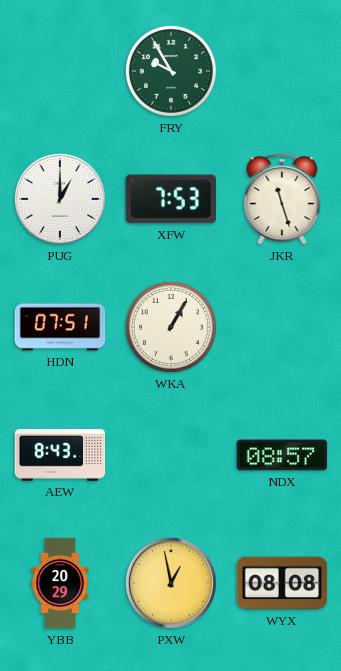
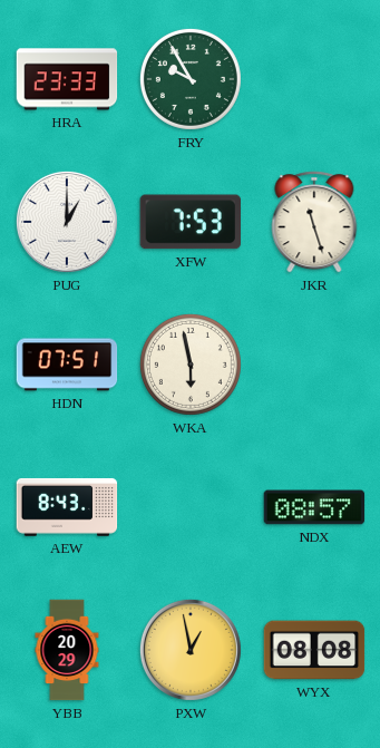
HRA: none -> 23:33
WKA: 1:05 -> 5:58
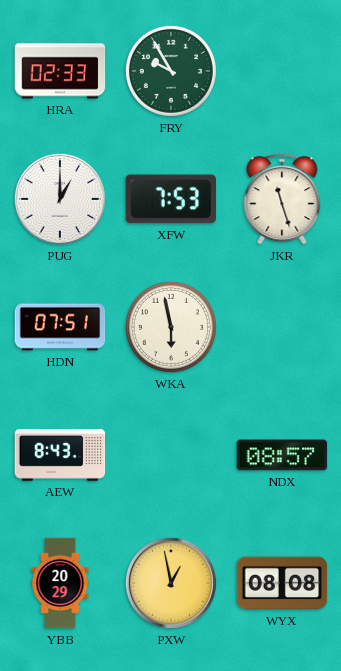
HRA: 23:33 -> 02:33
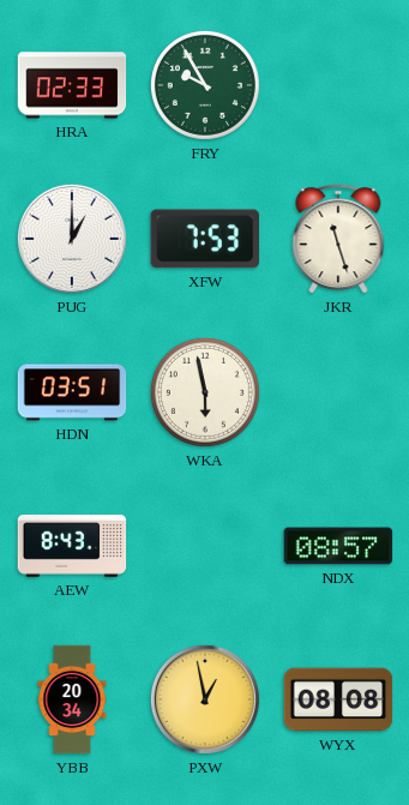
HDN: 07:51 -> 03:51
YBB: 20:29 -> 20:34
